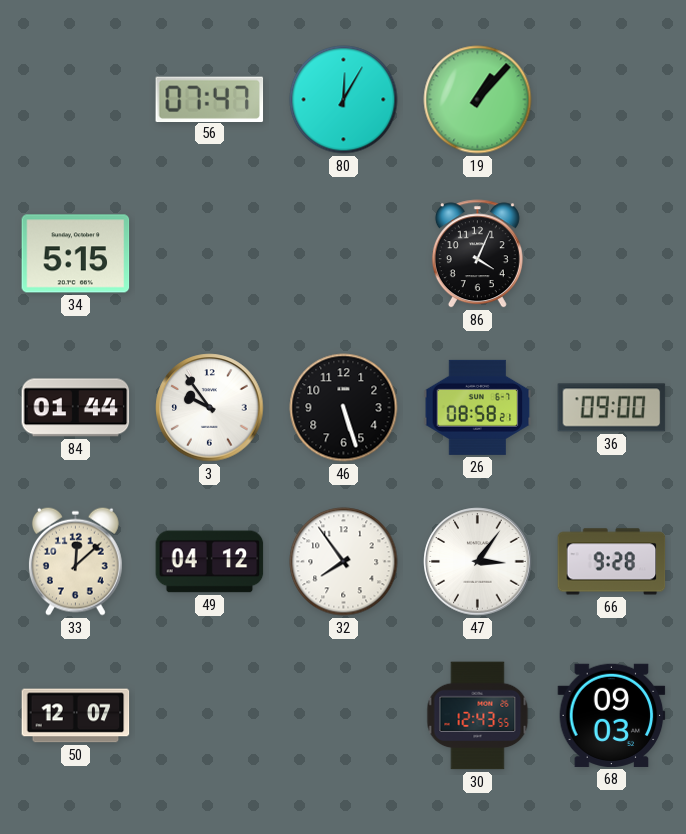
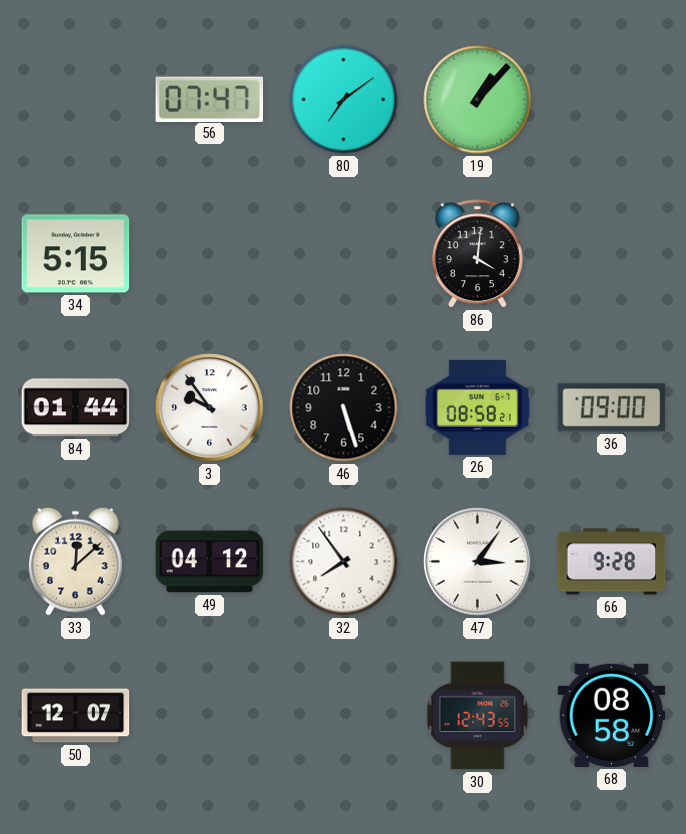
80: 12:05 -> 7:09
86: 4:04 -> 4:01
68: 09:03 -> 08:58
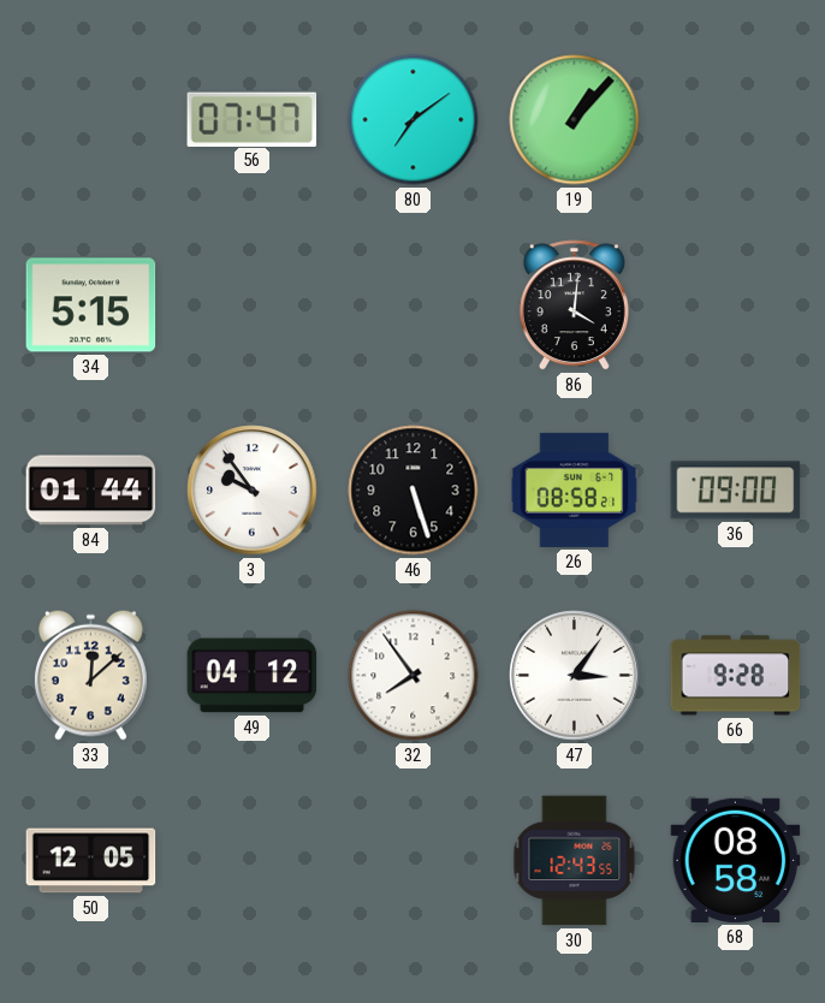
50: 12:07 -> 12:05
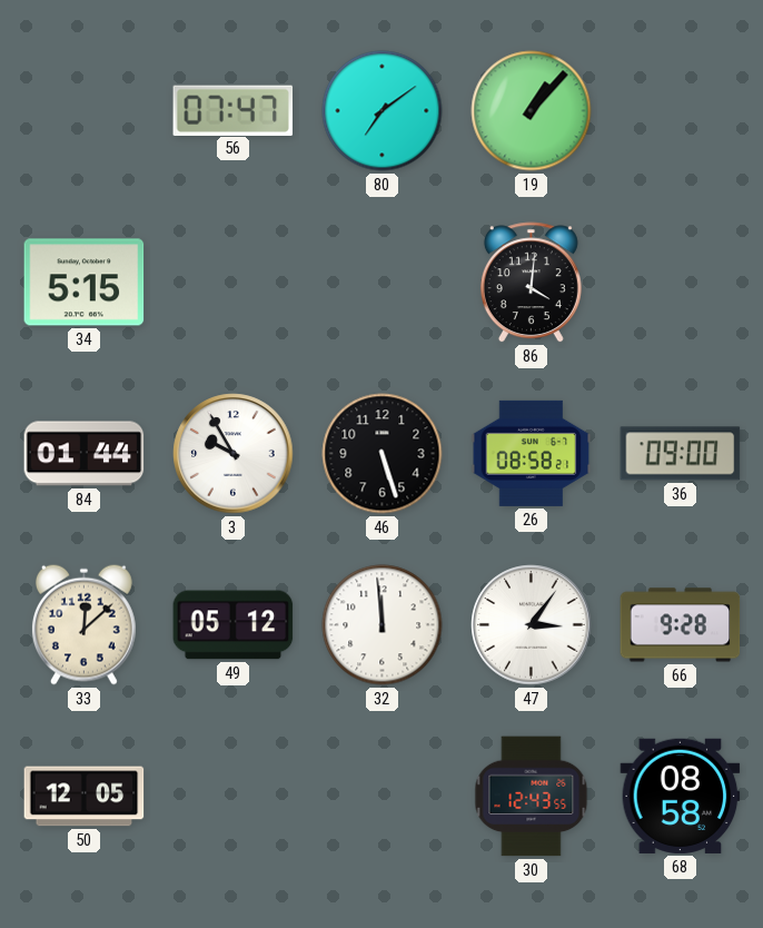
3: 9:54 -> 9:55
49: 04:12 -> 05:12
32: 7:54 -> 11:59
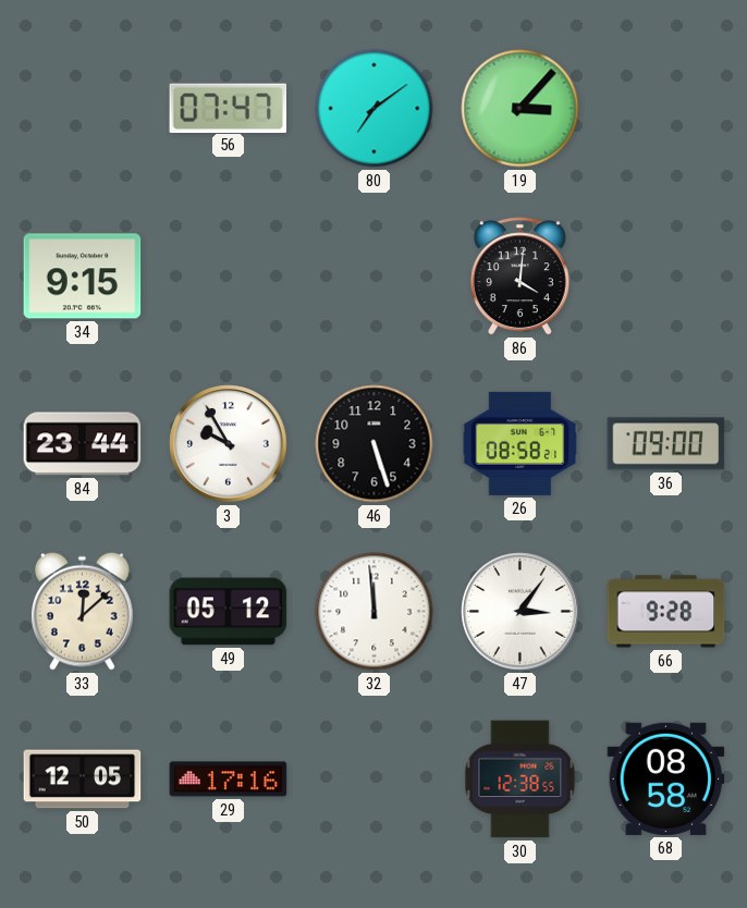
19: 1:07 -> 3:07
34: 5:15 -> 9:15
84: 01:44 -> 23:44
29: none -> 17:16
30: 12:43 -> 12:38
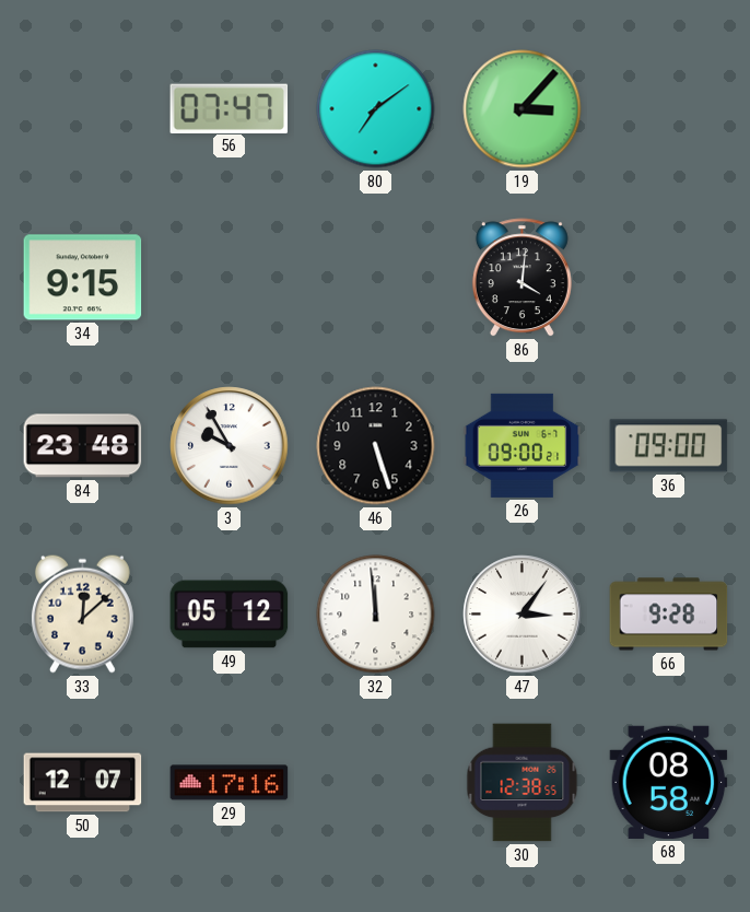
84: 23:44 -> 23:48
26: 08:58 -> 09:00
50: 12:05 -> 12:07
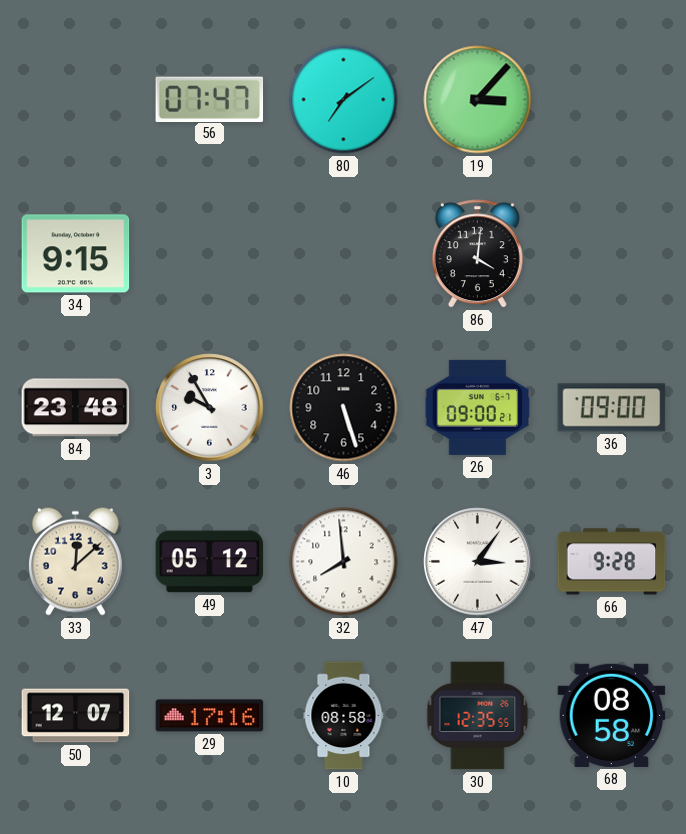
32: 11:59 -> 7:59
10: none -> 08:58
30: 12:38 -> 12:35
